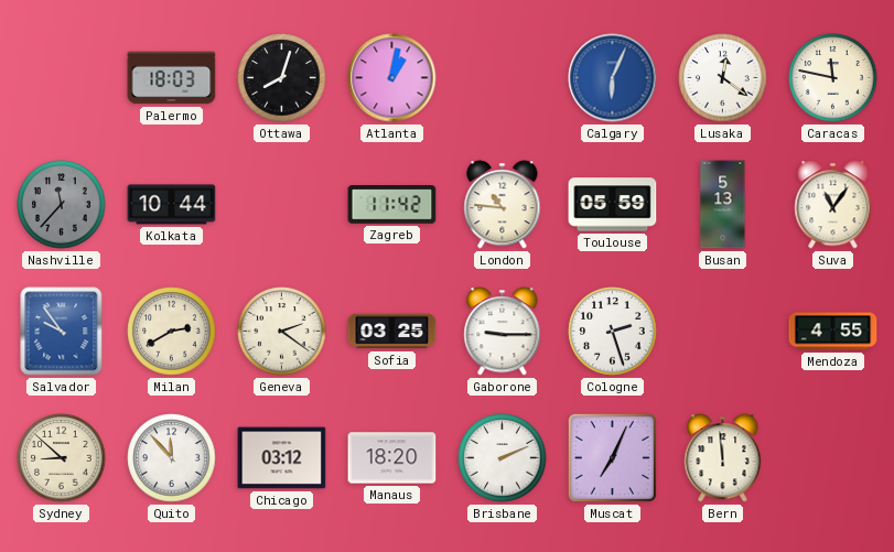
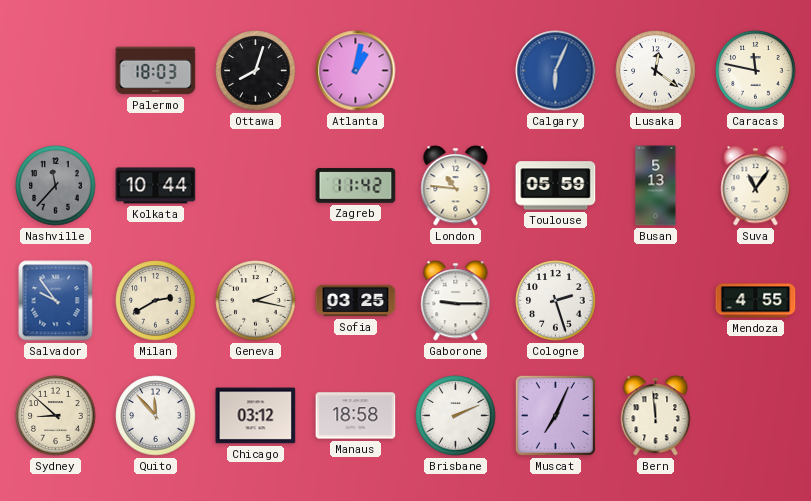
Geneva: 2:21 -> 2:17
Manaus: 18:20 -> 18:58
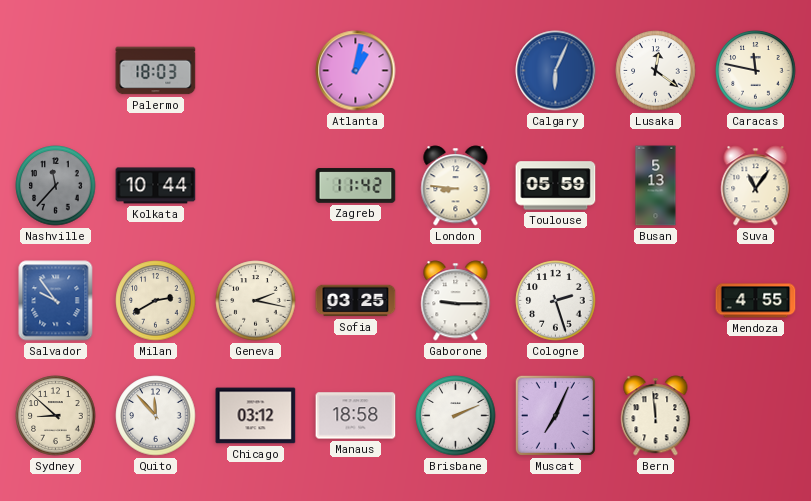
Ottawa: 8:03 -> none
London: 10:46 -> 8:46
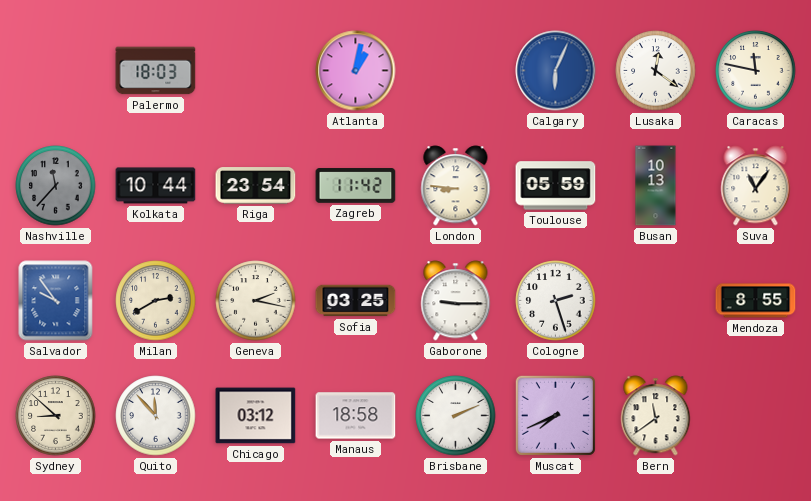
Riga: none -> 23:54
Busan: 5:13 -> 10:13
Mendoza: 4:55 -> 8:55
Muscat: 7:04 -> 7:41
Bern: 11:59 -> 11:39
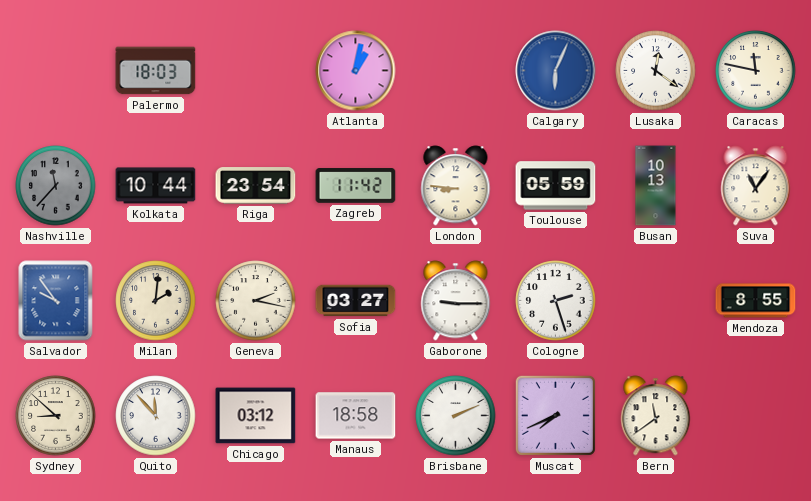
Milan: 2:40 -> 2:01
Sofia: 03:25 -> 03:27
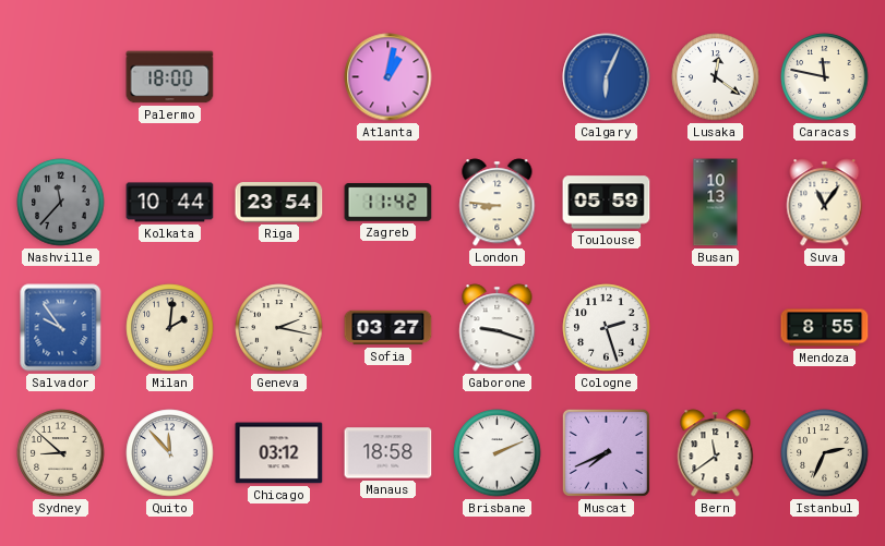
Palermo: 18:03 -> 18:00
Gaborone: 9:15 -> 9:18
Istanbul: none -> 2:34
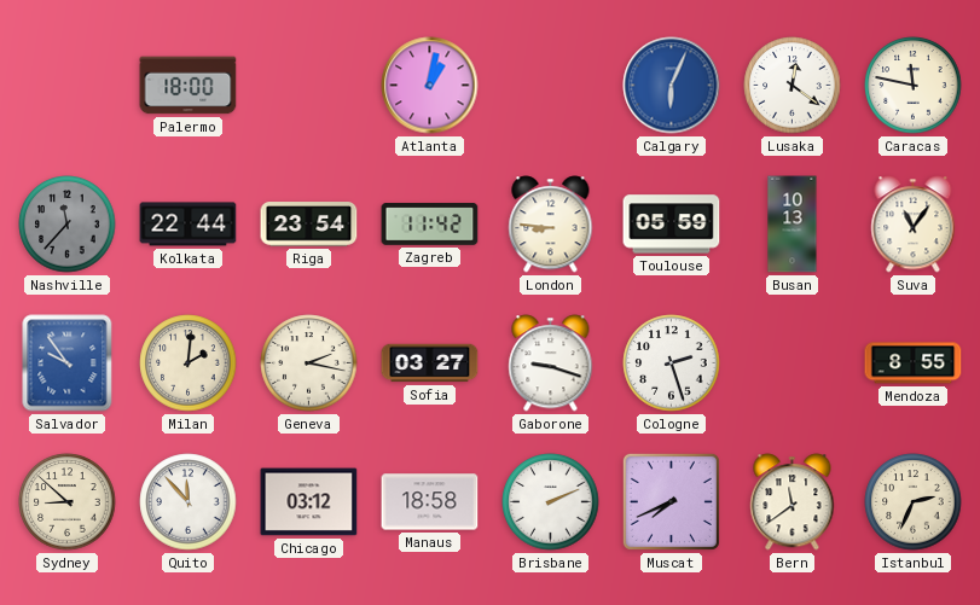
Kolkata: 10:44 -> 22:44
